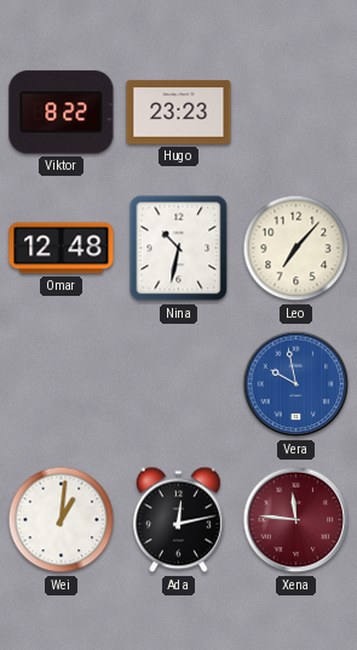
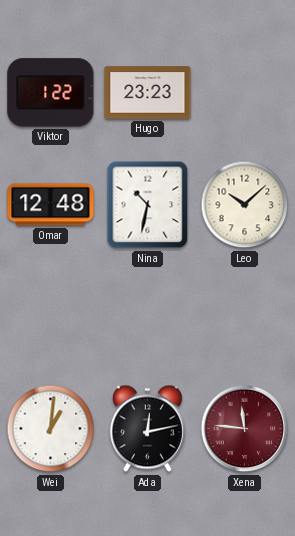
Viktor: 8:22 -> 1:22
Leo: 7:07 -> 10:08
Vera: 9:58 -> none
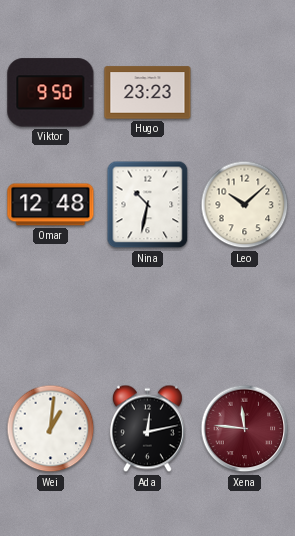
Viktor: 1:22 -> 9:50
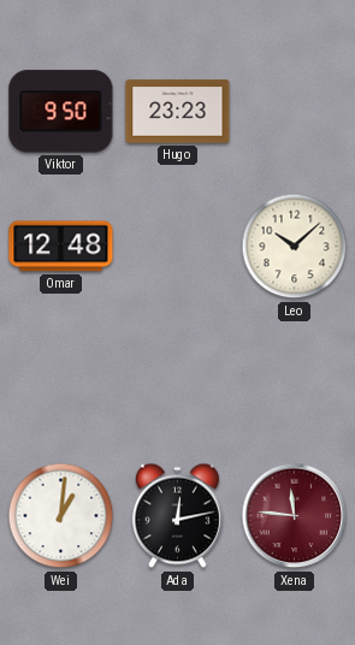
Nina: 10:32 -> none
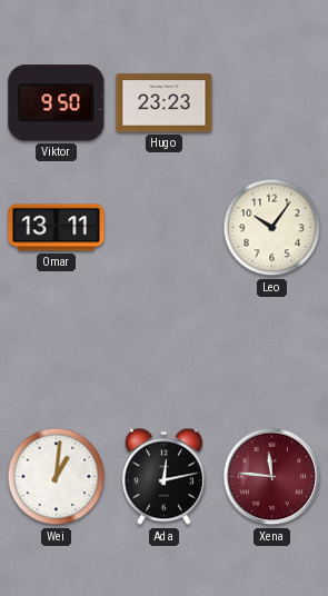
Omar: 12:48 -> 13:11
Leo: 10:08 -> 10:06
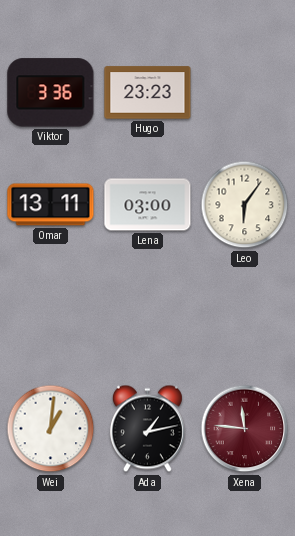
Viktor: 9:50 -> 3:36
Lena: none -> 03:00
Leo: 10:06 -> 6:06
Ada: 12:13 -> 1:13
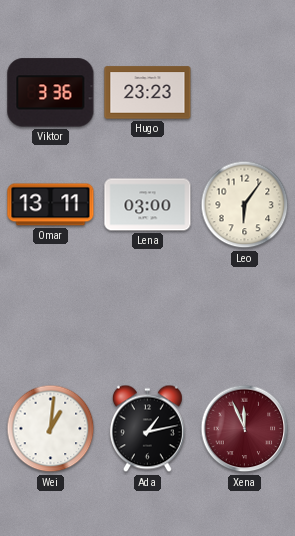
Xena: 11:46 -> 11:56
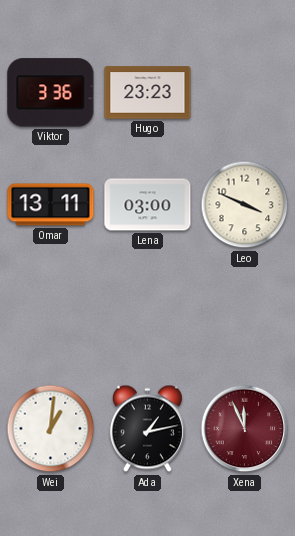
Leo: 6:06 -> 3:49
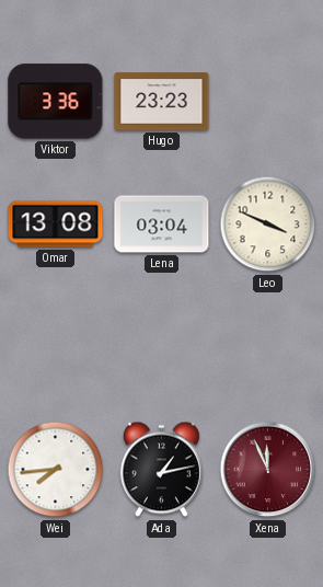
Omar: 13:11 -> 13:08
Lena: 03:00 -> 03:04
Wei: 1:01 -> 7:44
